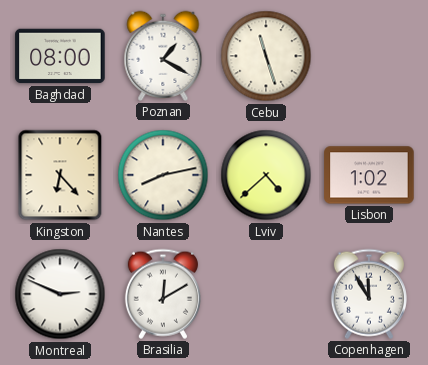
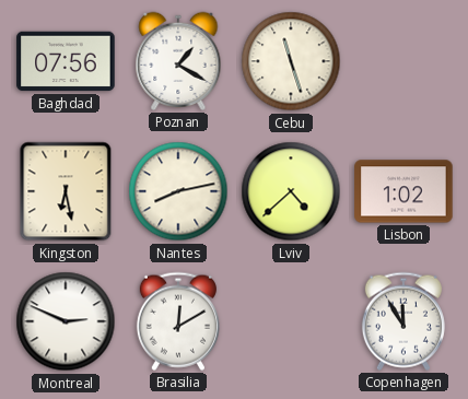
Baghdad: 08:00 -> 07:56
Kingston: 6:23 -> 6:28
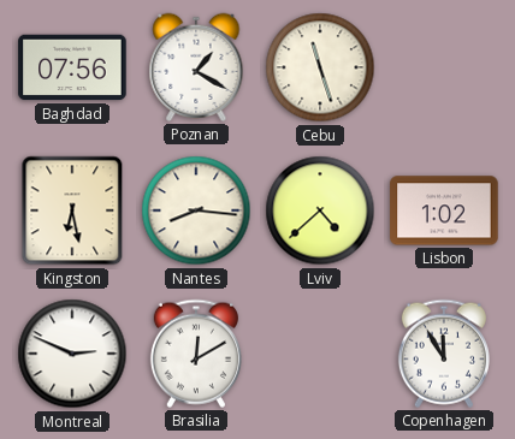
Nantes: 8:13 -> 8:16
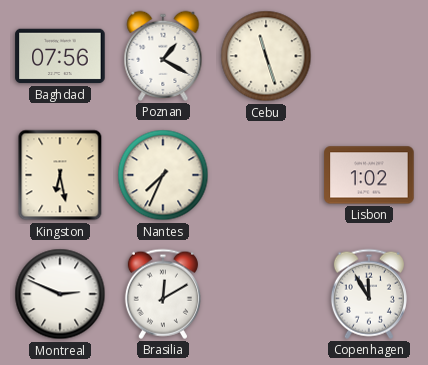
Nantes: 8:16 -> 7:34
Lviv: 4:38 -> none
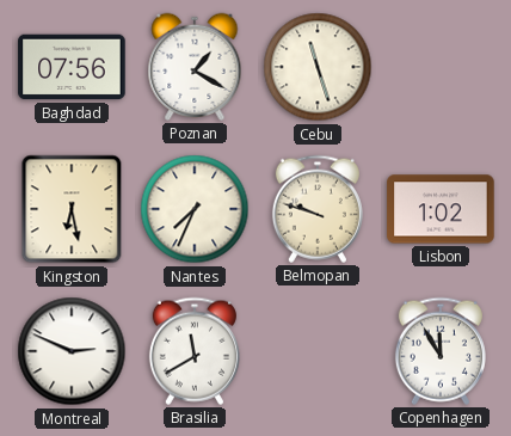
Belmopan: none -> 9:48
Brasilia: 12:10 -> 11:40
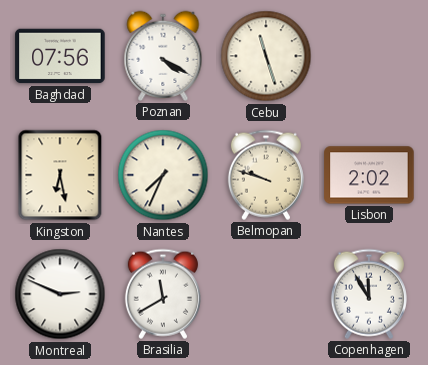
Poznan: 1:20 -> 4:20
Lisbon: 1:02 -> 2:02
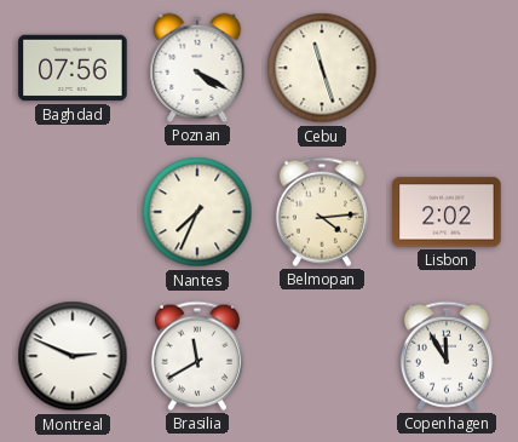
Kingston: 6:28 -> none
Belmopan: 9:48 -> 4:14
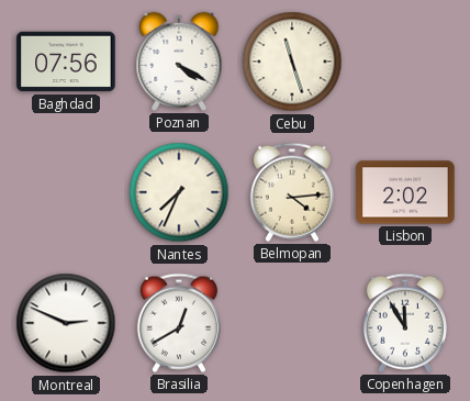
Brasilia: 11:40 -> 12:40
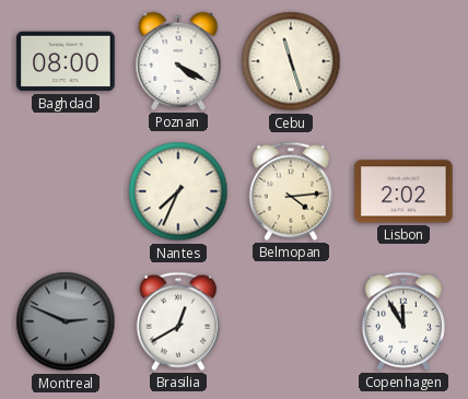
Baghdad: 07:56 -> 08:00
Montreal dial: white -> grey
